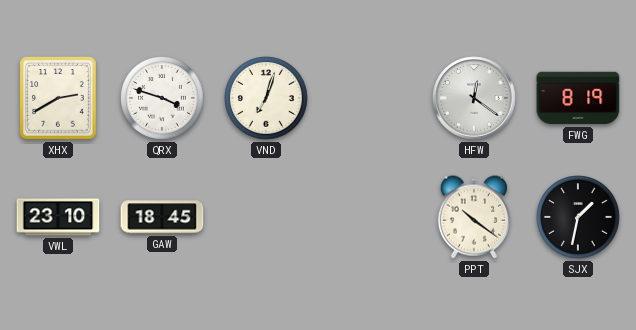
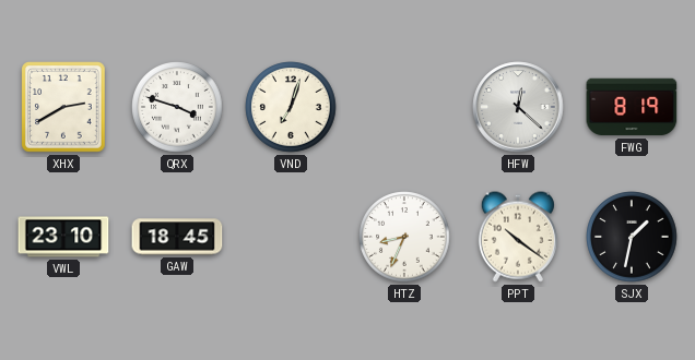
HFW: 12:21 -> 12:22
HTZ: none -> 8:34
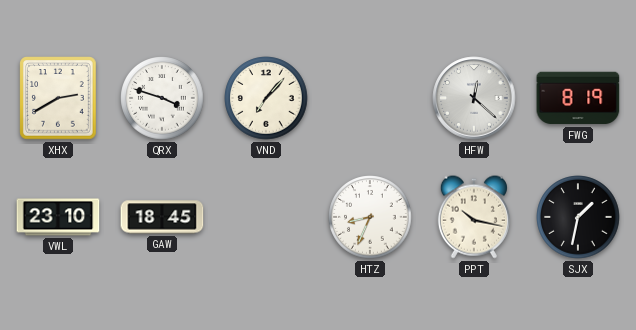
VND: 7:03 -> 7:07
PPT: 10:21 -> 10:17
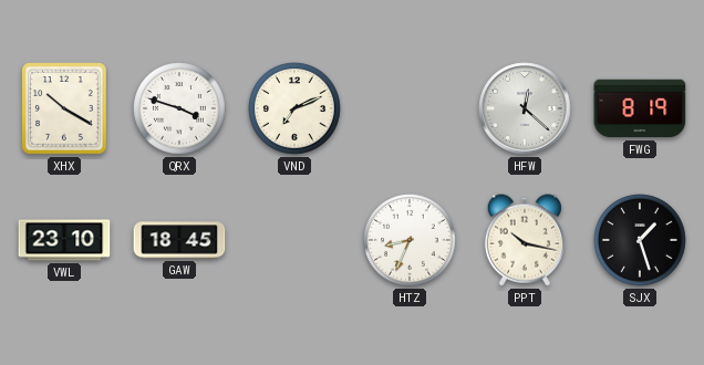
XHX: 2:40 -> 10:20
VND: 7:07 -> 7:11
SJX: 1:32 -> 1:27
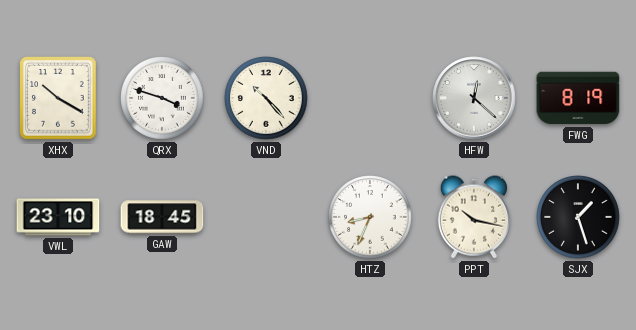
VND: 7:11 -> 10:23
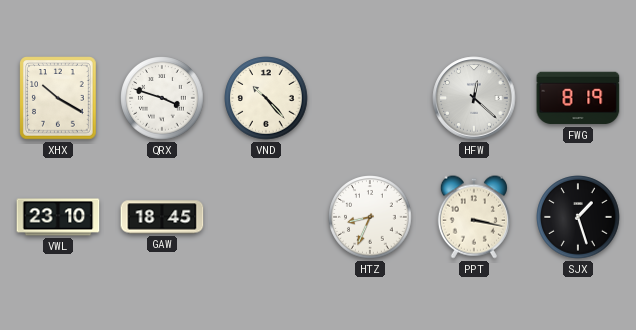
PPT: 10:17 -> 3:17
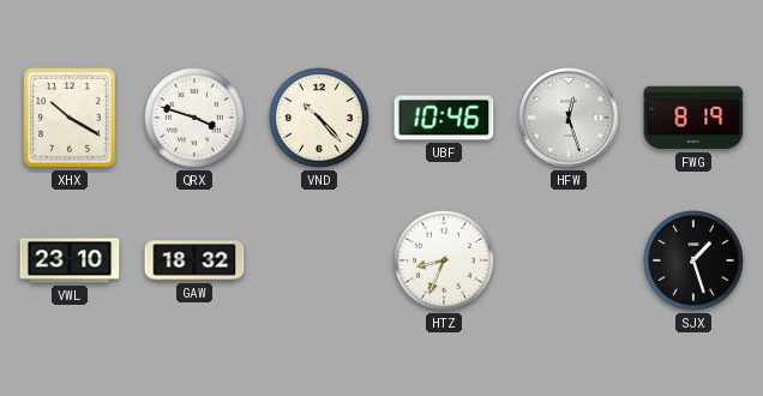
UBF: none -> 10:46
HFW: 12:22 -> 12:27
GAW: 18:45 -> 18:32
PPT: 3:17 -> none
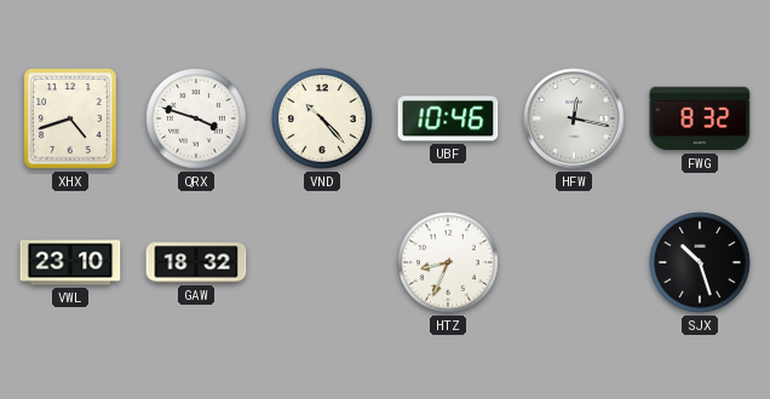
XHX: 10:20 -> 4:42
HFW: 12:27 -> 12:17
FWG: 8:19 -> 8:32
SJX: 1:27 -> 10:27
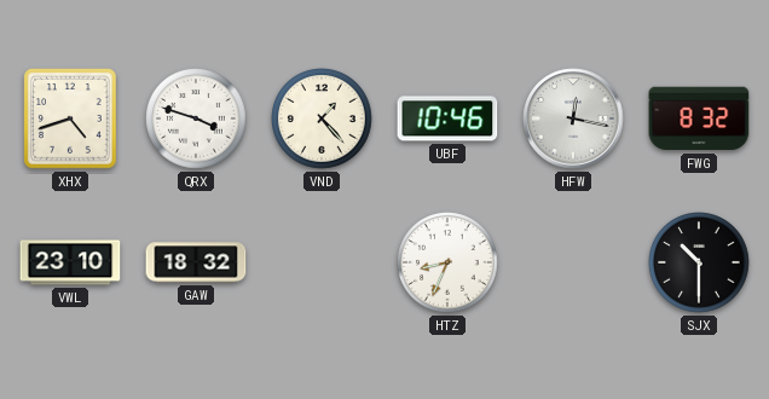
VND: 10:23 -> 1:23
SJX: 10:27 -> 10:30
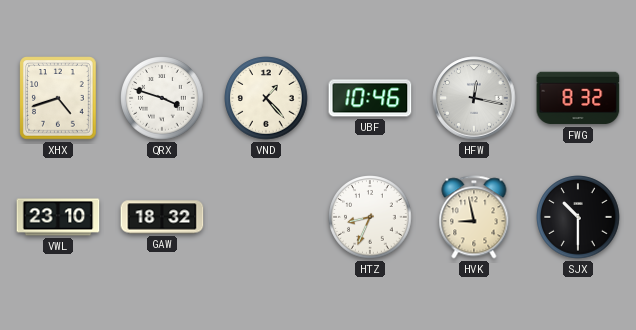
HVK: none -> 8:58
